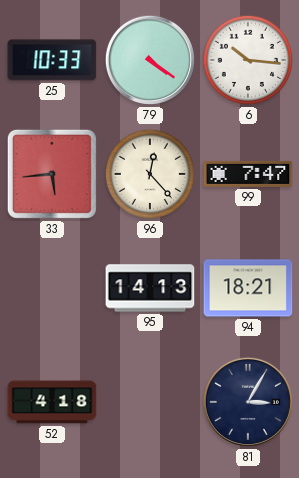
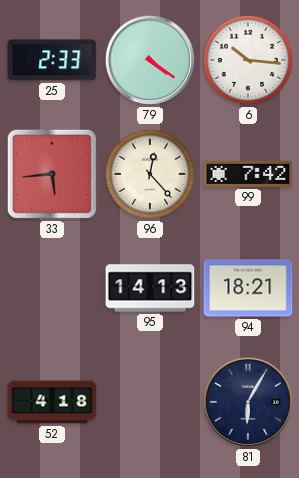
25: 10:33 -> 2:33
99: 7:47 -> 7:42
81: 3:05 -> 6:05
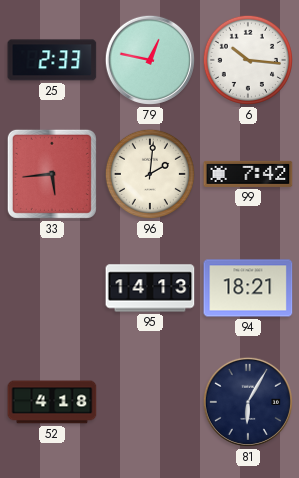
79: 4:21 -> 12:47
96: 12:23 -> 2:01
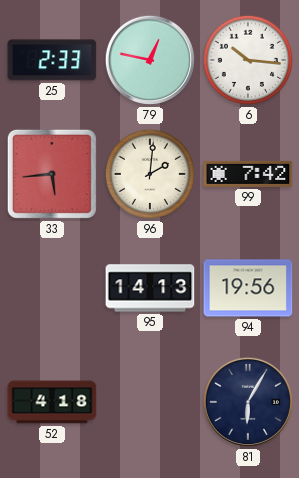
94: 18:21 -> 19:56
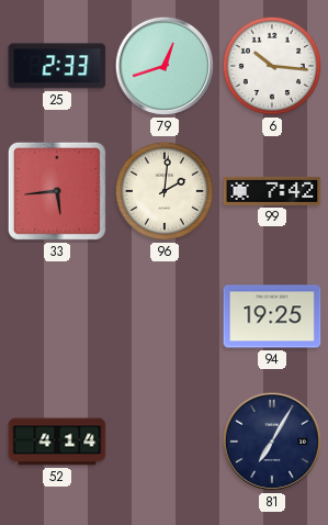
79: 12:47 -> 12:42
95: 14:13 -> none
94: 19:56 -> 19:25
52: 4:18 -> 4:14
81: 6:05 -> 7:05
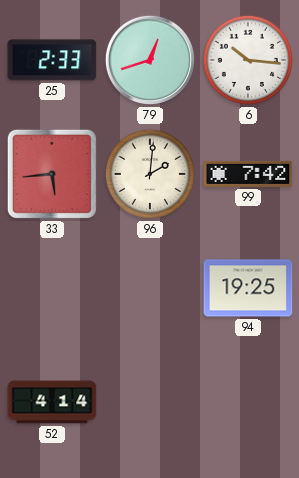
81: 7:05 -> none
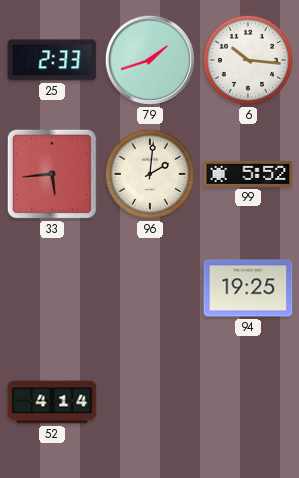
79: 12:42 -> 1:42
99: 7:42 -> 5:52
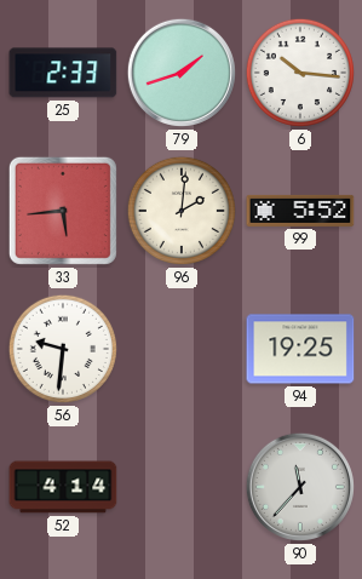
56: none -> 9:31
90: none -> 11:37
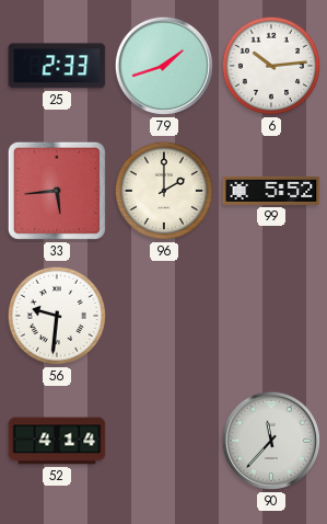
6: 10:16 -> 10:14
96: 2:01 -> 2:00
94: 19:25 -> none
